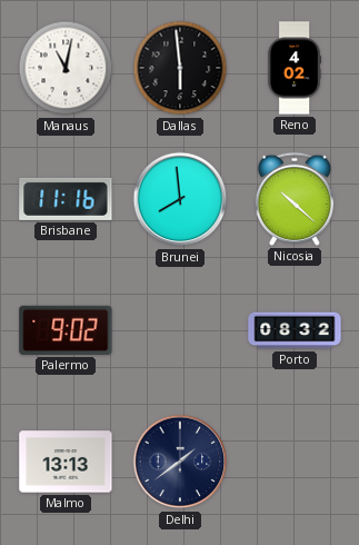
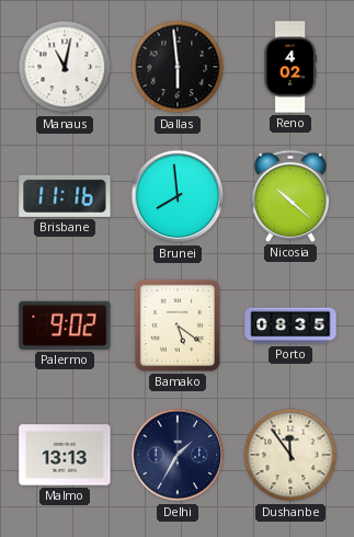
Bamako: none -> 5:21
Porto: 08:32 -> 08:35
Delhi: 1:39 -> 1:35
Dushanbe: none -> 11:54
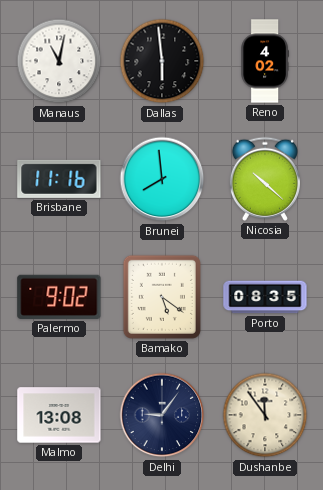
Malmo: 13:13 -> 13:08
Delhi: 1:35 -> 9:06
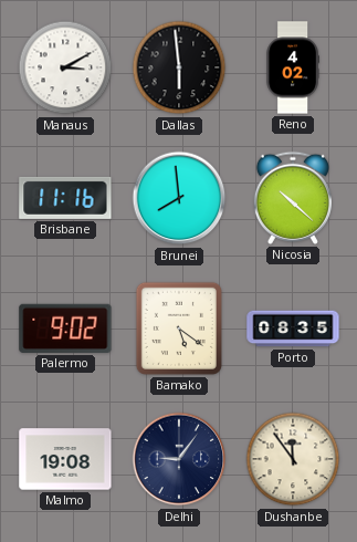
Manaus: 11:02 -> 3:10
Malmo: 13:08 -> 19:08
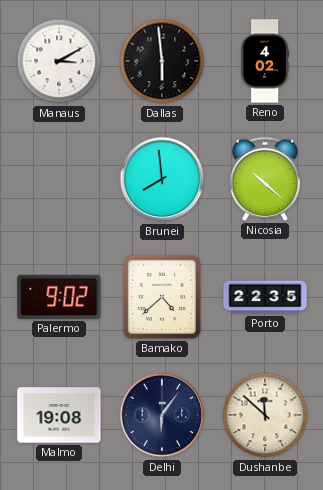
Brisbane: 11:16 -> none
Bamako: 5:21 -> 4:38
Porto: 08:35 -> 22:35
Delhi: 9:06 -> 6:06
Dushanbe: 11:54 -> 11:52
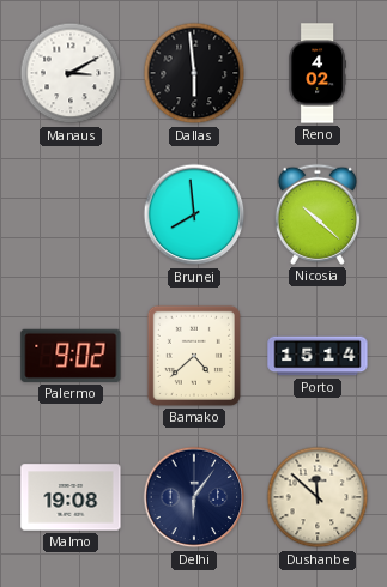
Porto: 22:35 -> 15:14
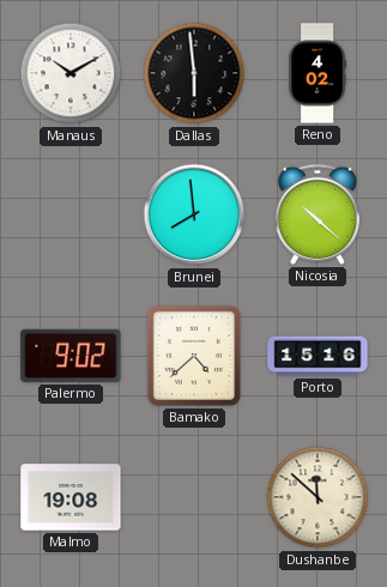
Manaus: 3:10 -> 10:10
Porto: 15:14 -> 15:16
Delhi: 6:06 -> none
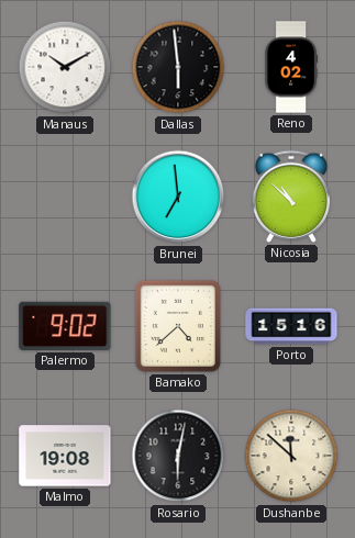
Brunei: 7:59 -> 6:59
Nicosia: 10:22 -> 10:52
Rosario: none -> 6:02
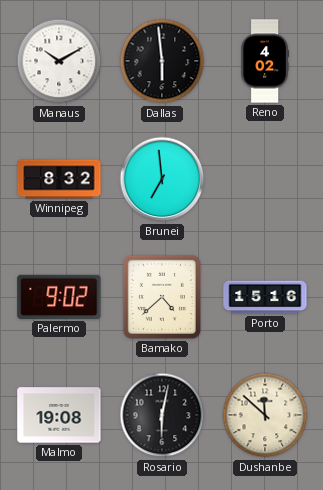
Winnipeg: none -> 8:32
Nicosia: 10:52 -> none
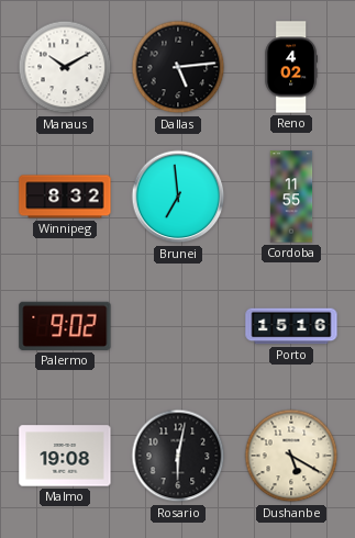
Dallas: 5:59 -> 5:14
Cordoba: none -> 11:55
Bamako: 4:38 -> none
Dushanbe: 11:52 -> 5:20
